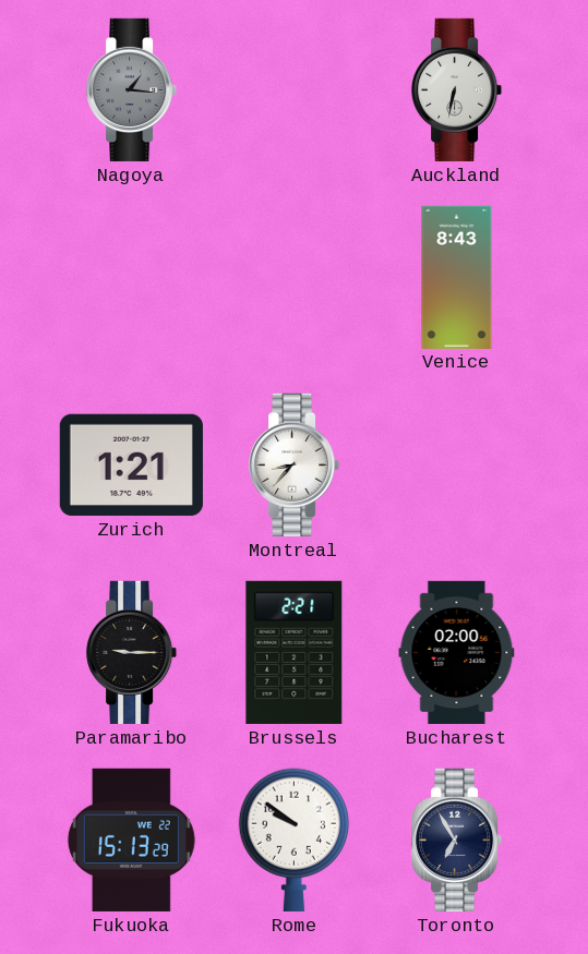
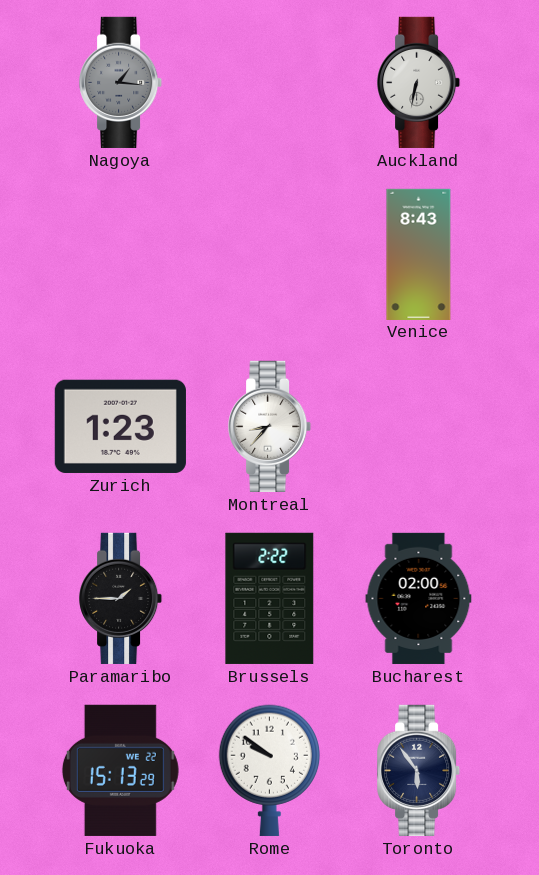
Zurich: 1:21 -> 1:23
Paramaribo: 9:15 -> 1:45
Brussels: 2:21 -> 2:22
Toronto: 6:55 -> 5:54
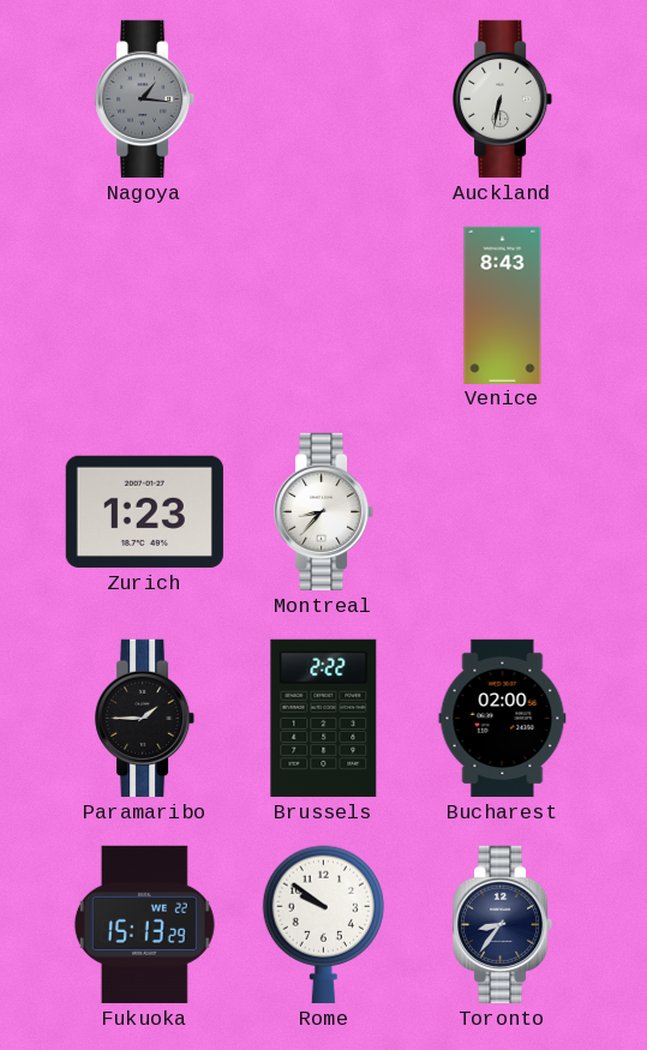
Toronto: 5:54 -> 8:36
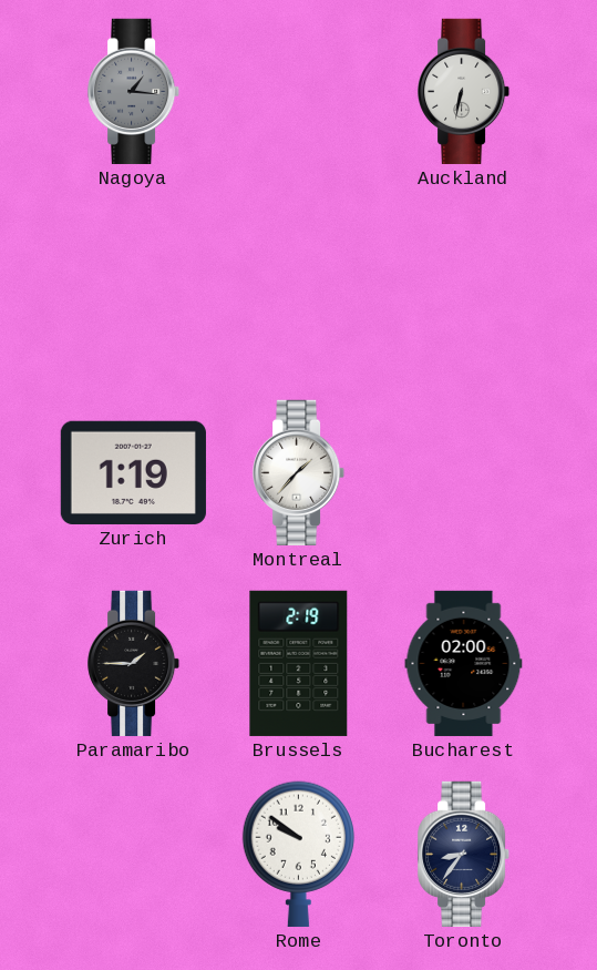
Venice: 8:43 -> none
Zurich: 1:23 -> 1:19
Montreal: 8:37 -> 1:37
Brussels: 2:22 -> 2:19
Fukuoka: 15:13 -> none
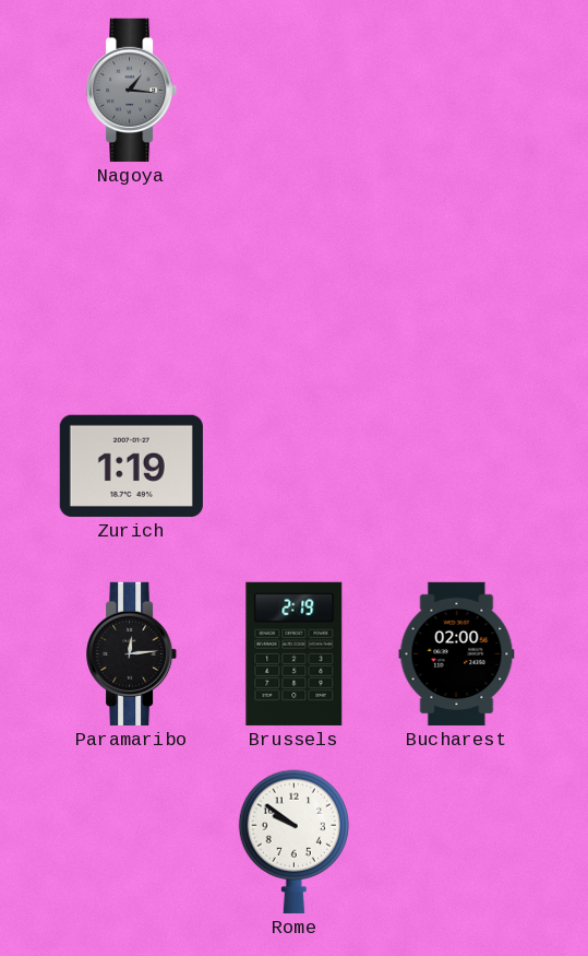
Auckland: 6:32 -> none
Montreal: 1:37 -> none
Paramaribo: 1:45 -> 12:14
Toronto: 8:36 -> none
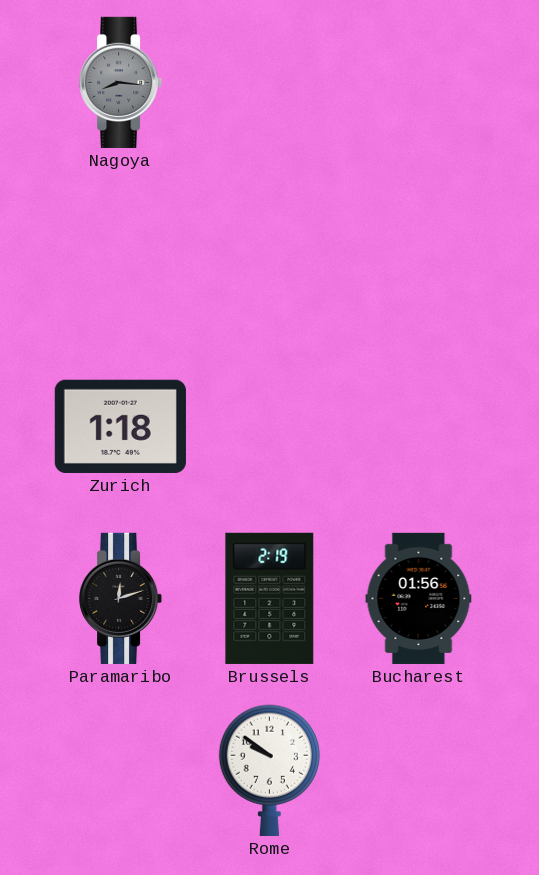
Nagoya: 1:16 -> 8:16
Zurich: 1:19 -> 1:18
Paramaribo: 12:14 -> 12:12
Bucharest: 02:00 -> 01:56
